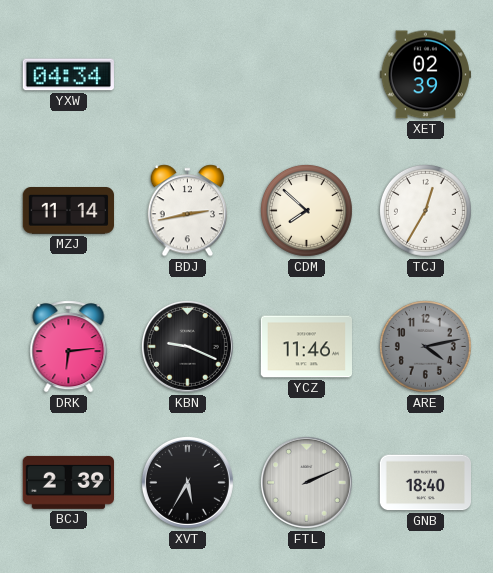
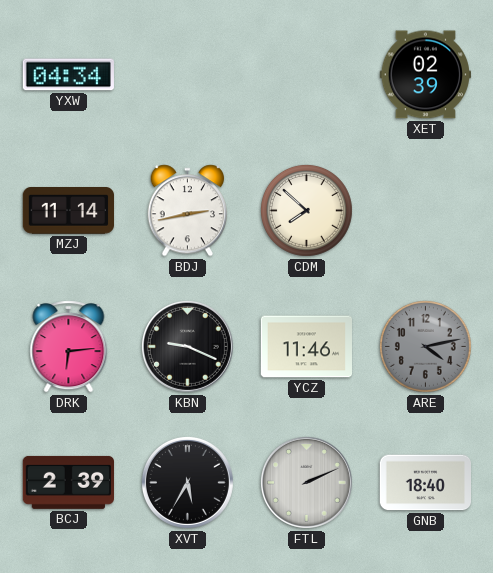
TCJ: 12:35 -> none
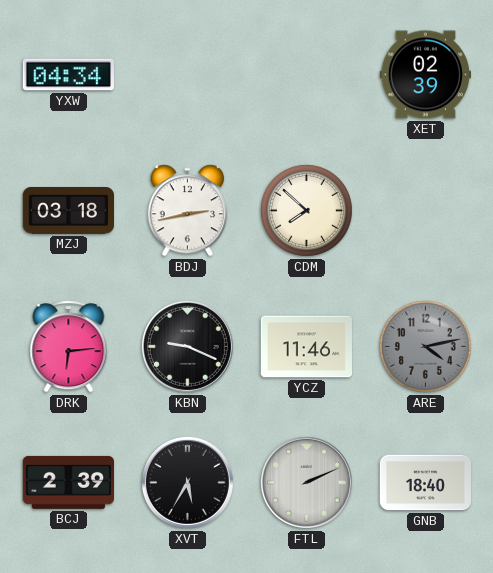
MZJ: 11:14 -> 03:18
